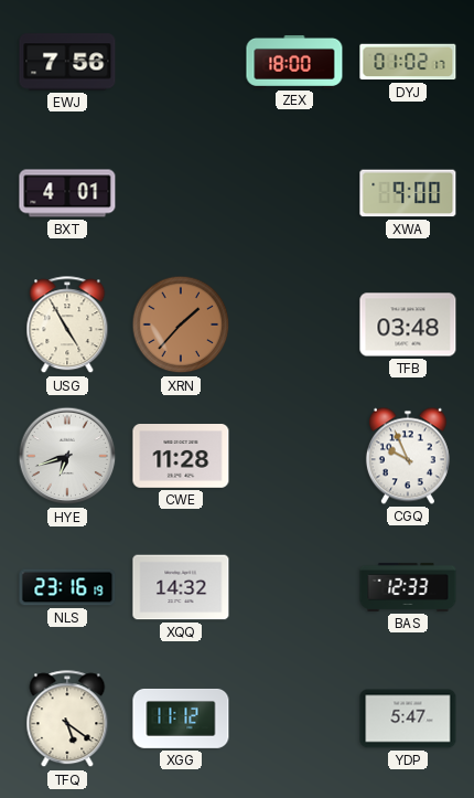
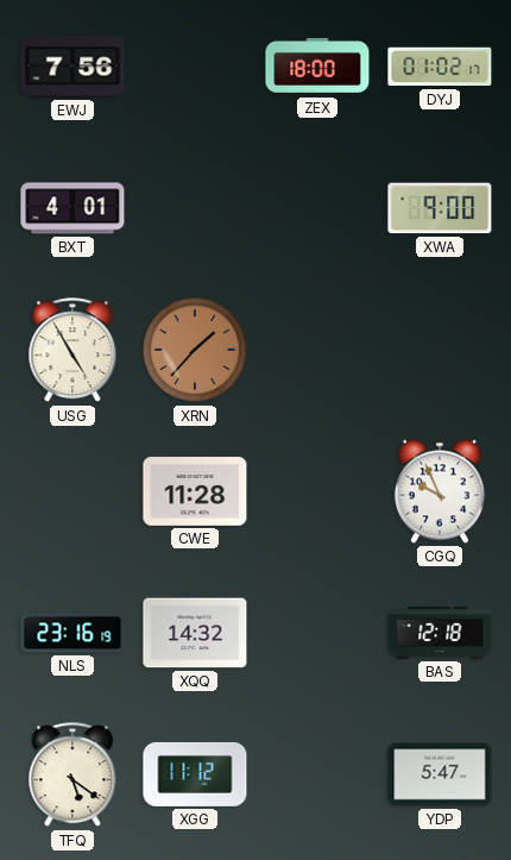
TFB: 03:48 -> none
HYE: 6:42 -> none
BAS: 12:33 -> 12:18
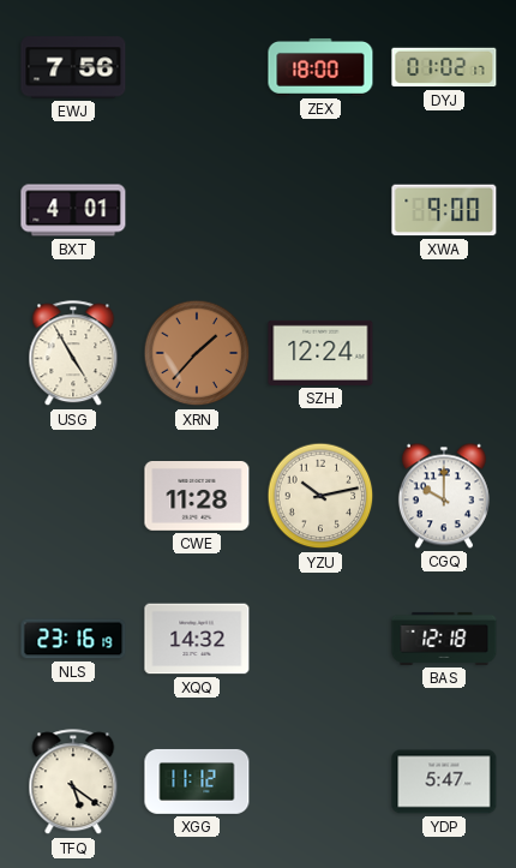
SZH: none -> 12:24
YZU: none -> 10:13
CGQ: 9:56 -> 10:00
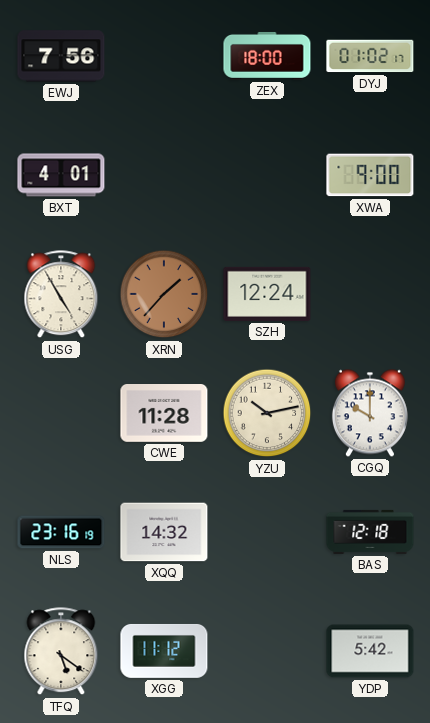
YDP: 5:47 -> 5:42
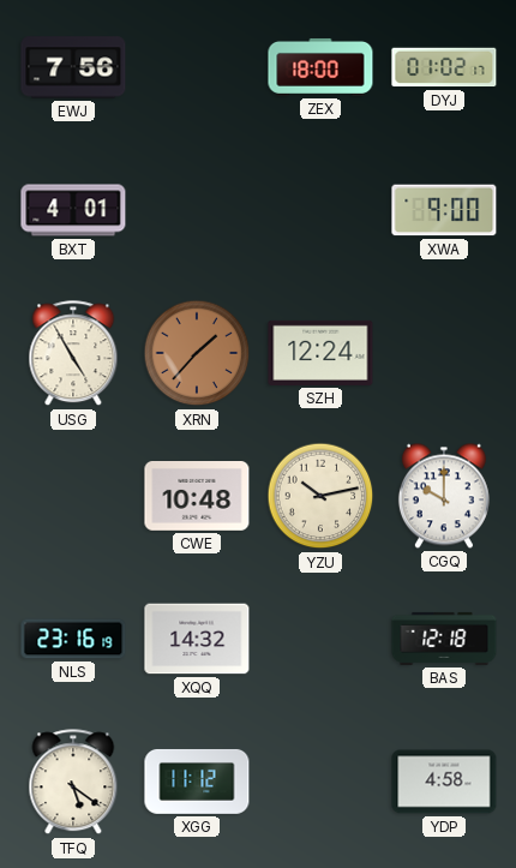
CWE: 11:28 -> 10:48
YDP: 5:42 -> 4:58
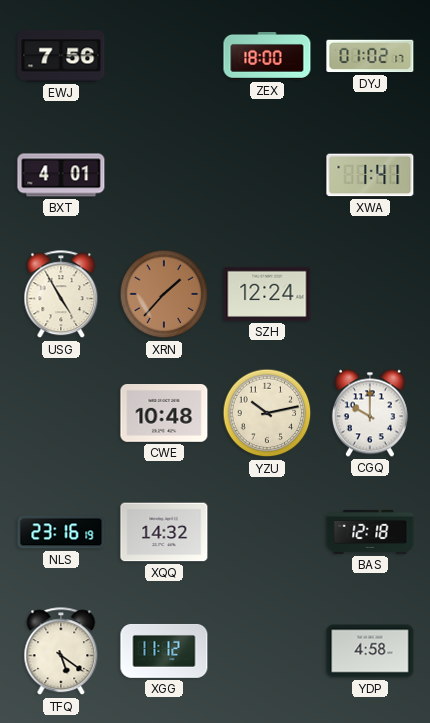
XWA: 9:00 -> 1:41
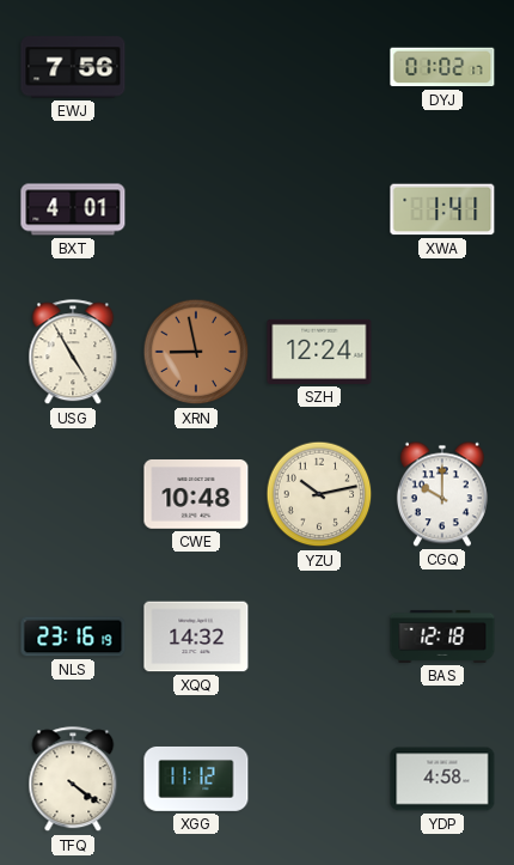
ZEX: 18:00 -> none
XRN: 1:37 -> 8:58
TFQ: 5:21 -> 4:21
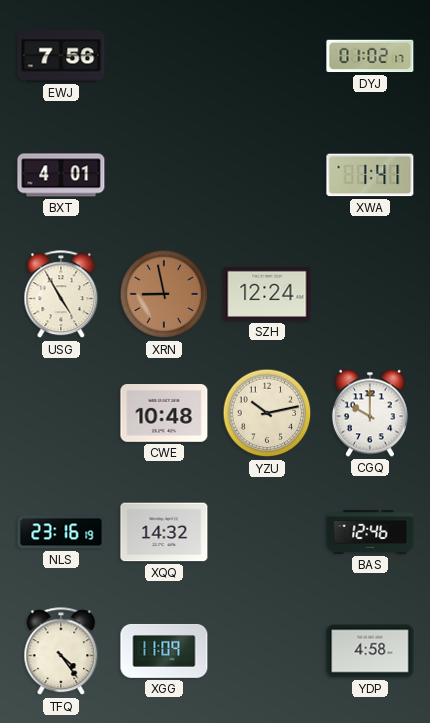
BAS: 12:18 -> 12:46
TFQ: 4:21 -> 4:24
XGG: 11:12 -> 11:09
